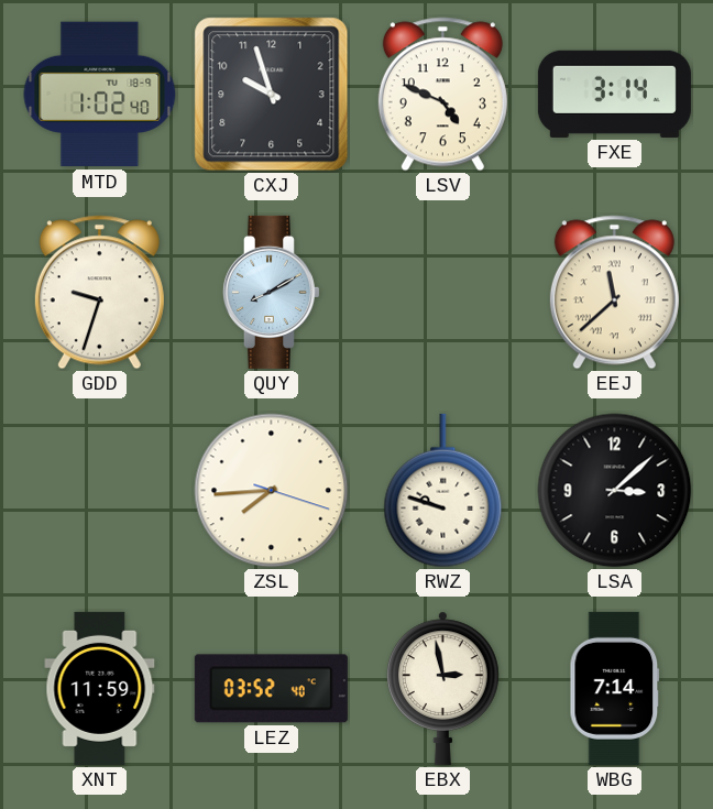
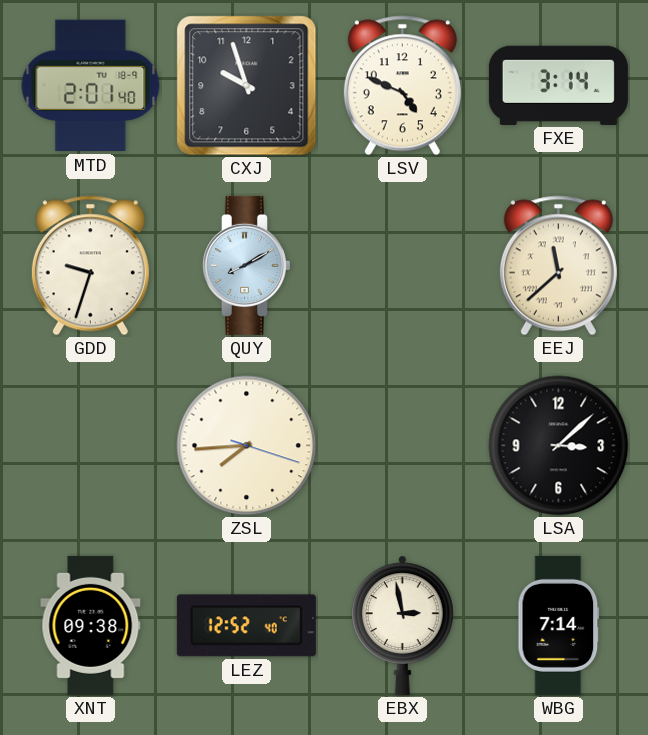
MTD: 1:02 -> 2:01
RWZ: 9:48 -> none
XNT: 11:59 -> 09:38
LEZ: 03:52 -> 12:52
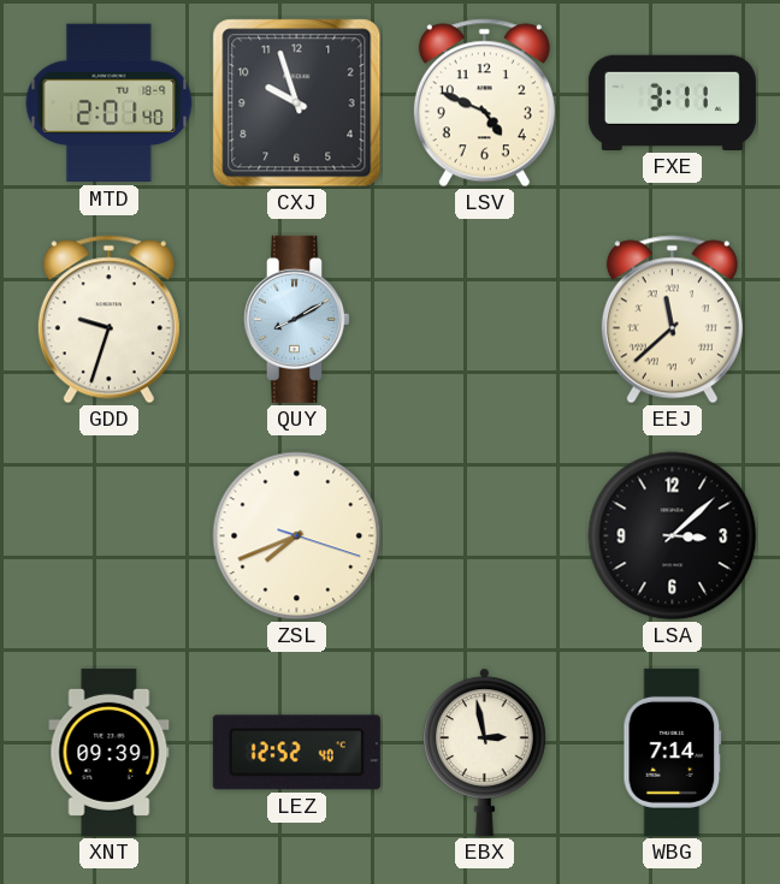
FXE: 3:14 -> 3:11
ZSL: 7:44 -> 7:41
XNT: 09:38 -> 09:39
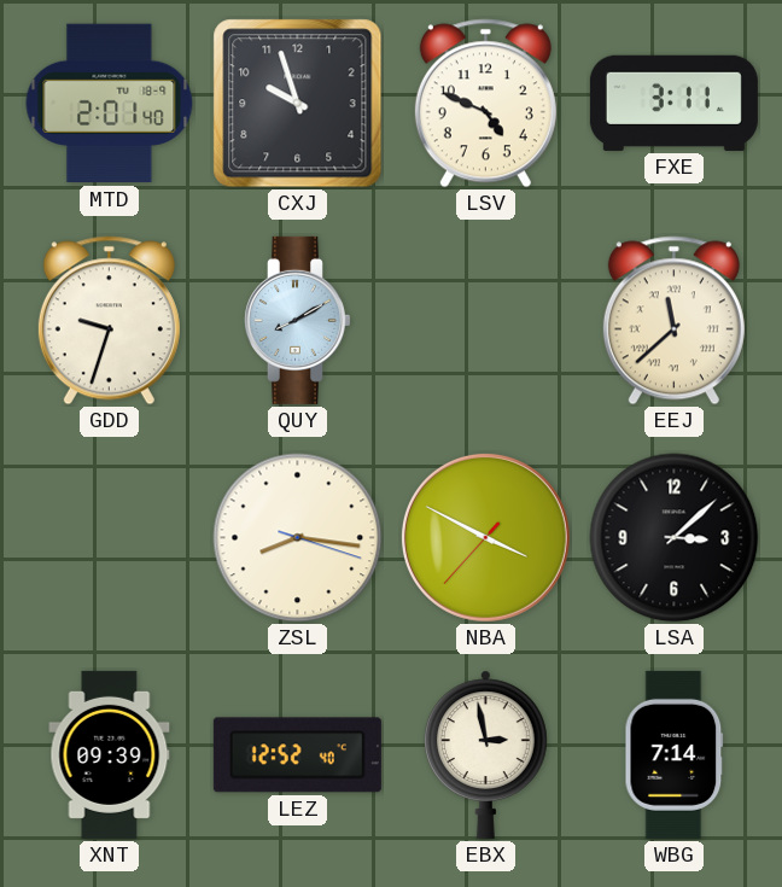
ZSL: 7:41 -> 8:16
NBA: none -> 3:49
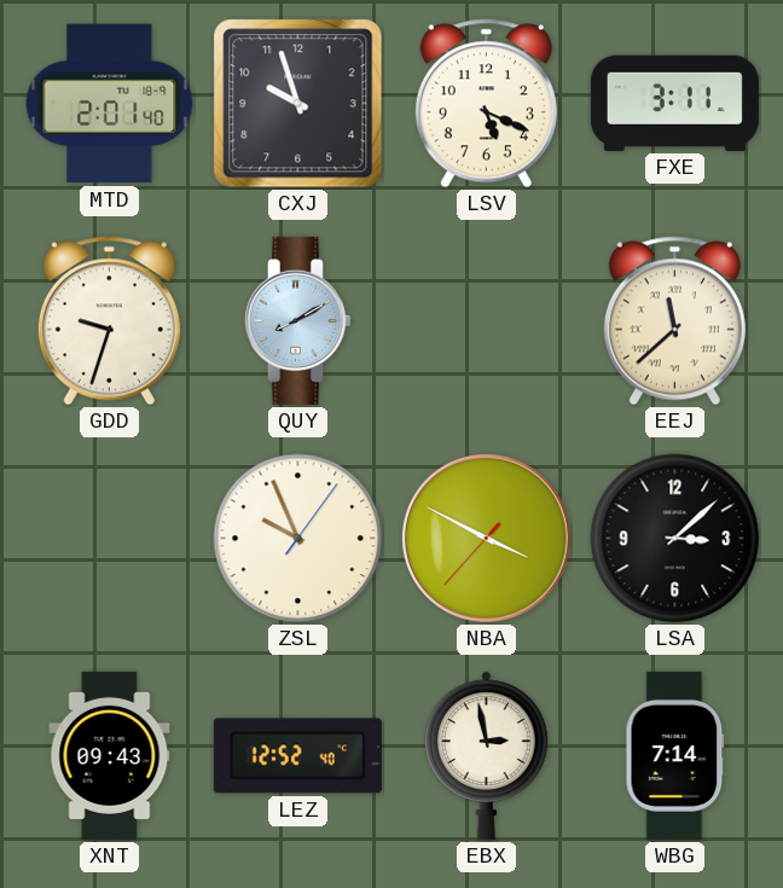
LSV: 4:49 -> 5:19
ZSL: 8:16 -> 9:56
XNT: 09:39 -> 09:43
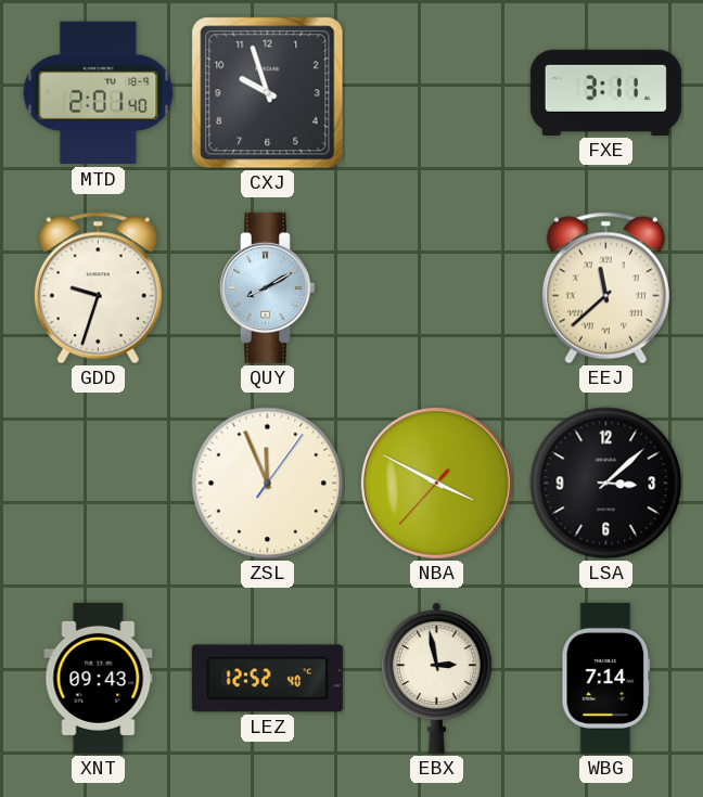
LSV: 5:19 -> none
ZSL: 9:56 -> 11:56
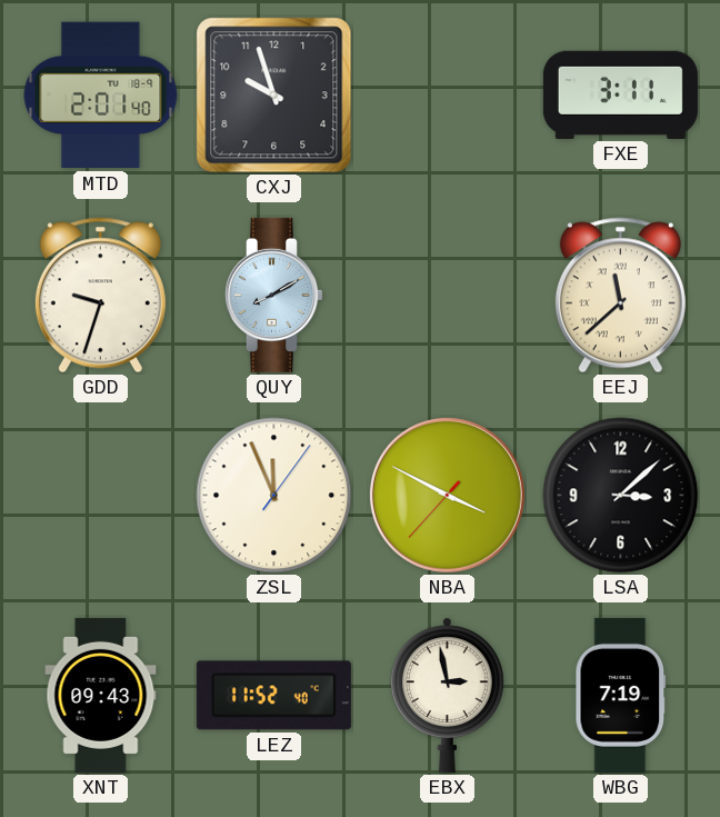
LEZ: 12:52 -> 11:52
WBG: 7:14 -> 7:19
